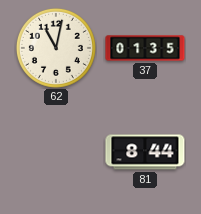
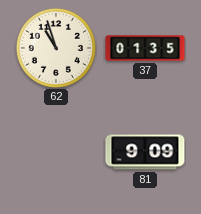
62: 11:02 -> 10:57
81: 8:44 -> 9:09
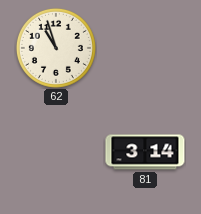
37: 01:35 -> none
81: 9:09 -> 3:14
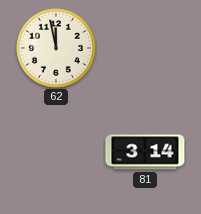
62: 10:57 -> 11:58
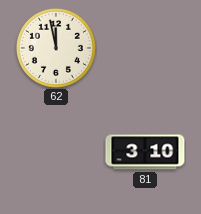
81: 3:14 -> 3:10
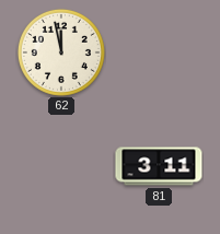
81: 3:10 -> 3:11
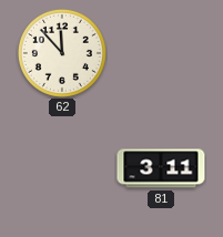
62: 11:58 -> 11:53
